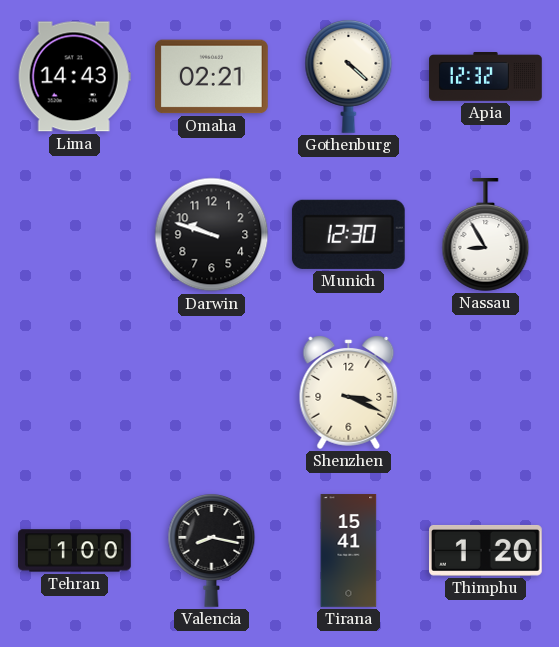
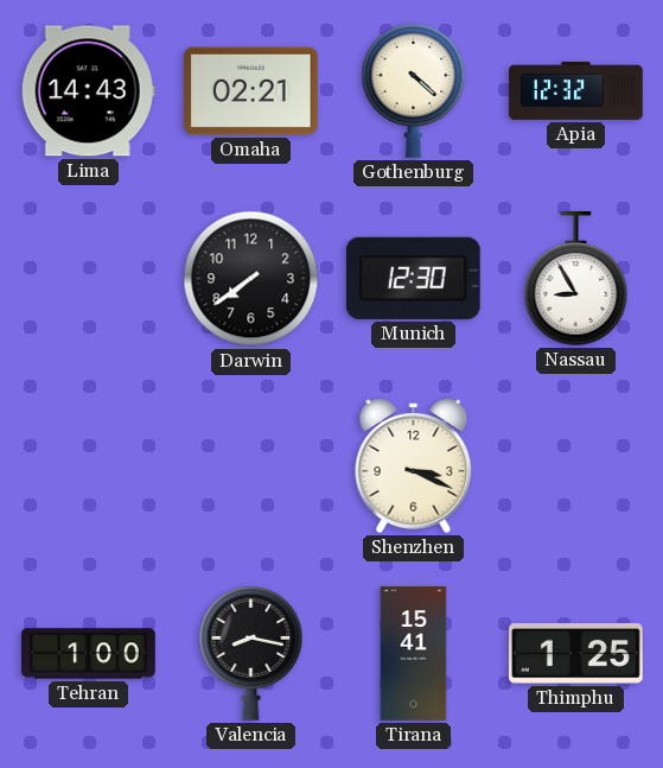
Darwin: 9:48 -> 7:39
Thimphu: 1:20 -> 1:25
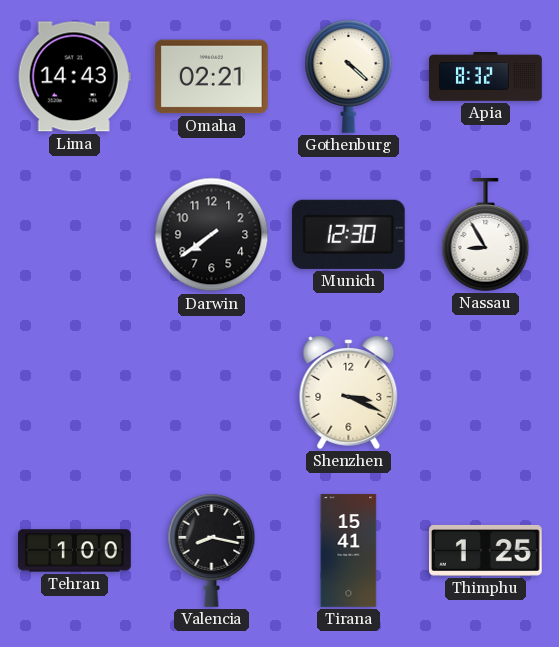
Apia: 12:32 -> 8:32
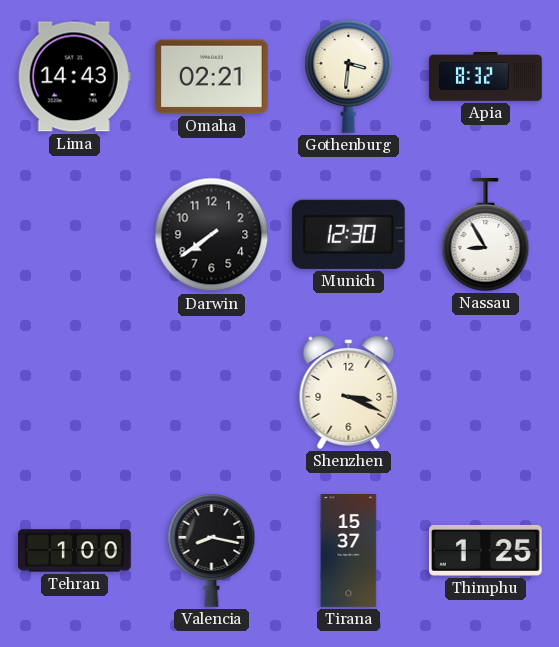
Gothenburg: 4:22 -> 3:31
Tirana: 15:41 -> 15:37
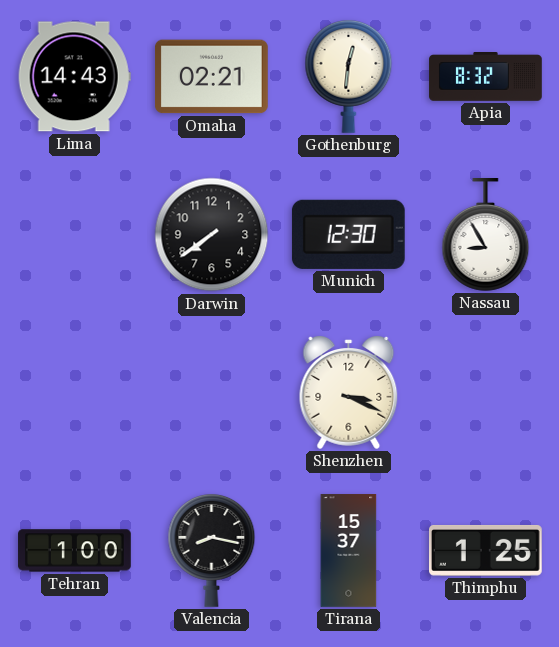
Gothenburg: 3:31 -> 12:31
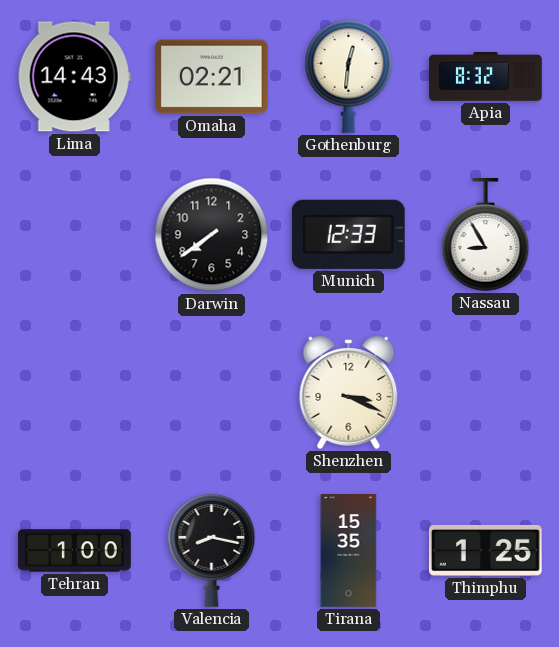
Munich: 12:30 -> 12:33
Tirana: 15:37 -> 15:35
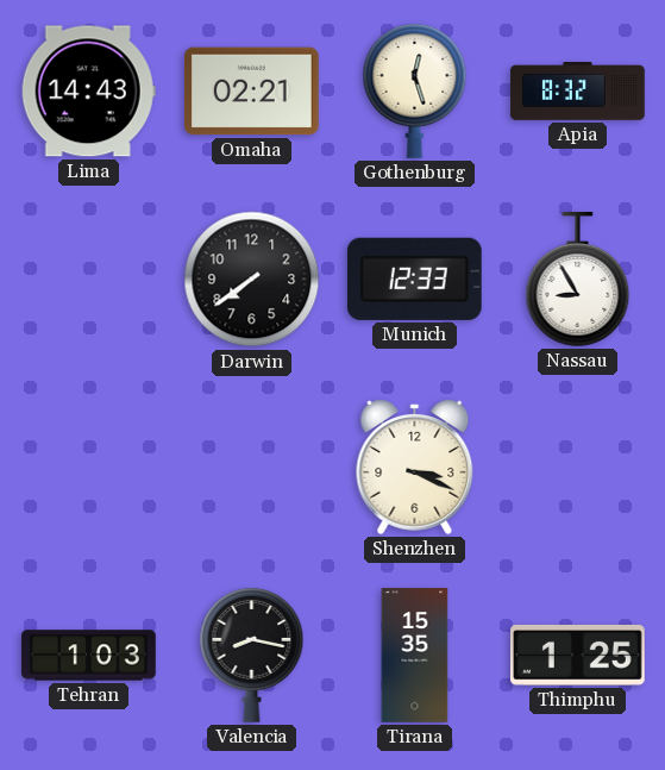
Gothenburg: 12:31 -> 12:27
Tehran: 1:00 -> 1:03
